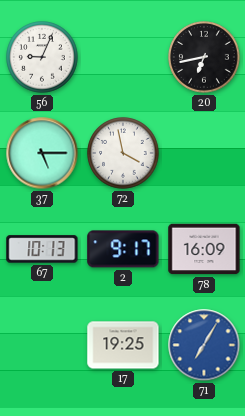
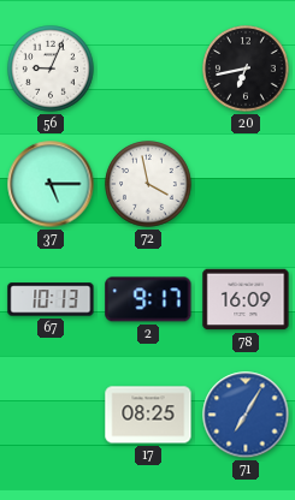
17: 19:25 -> 08:25
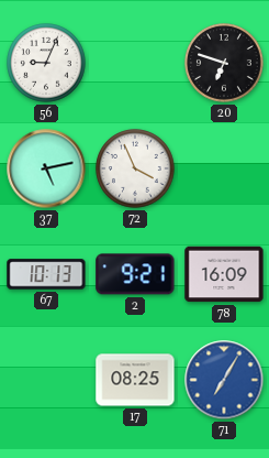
20: 6:43 -> 6:48
37: 5:15 -> 5:13
72: 3:58 -> 3:56
2: 9:17 -> 9:21
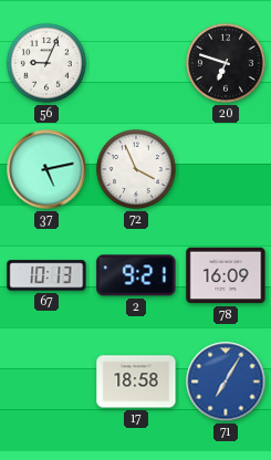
17: 08:25 -> 18:58
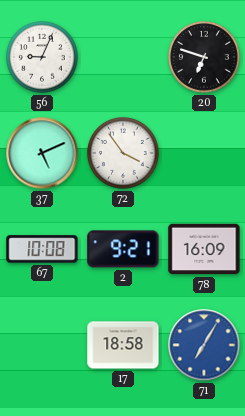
37: 5:13 -> 5:11
72: 3:56 -> 3:54
67: 10:13 -> 10:08
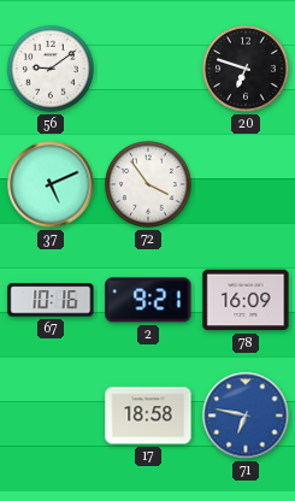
56: 9:04 -> 9:09
67: 10:08 -> 10:16
71: 7:05 -> 6:47
